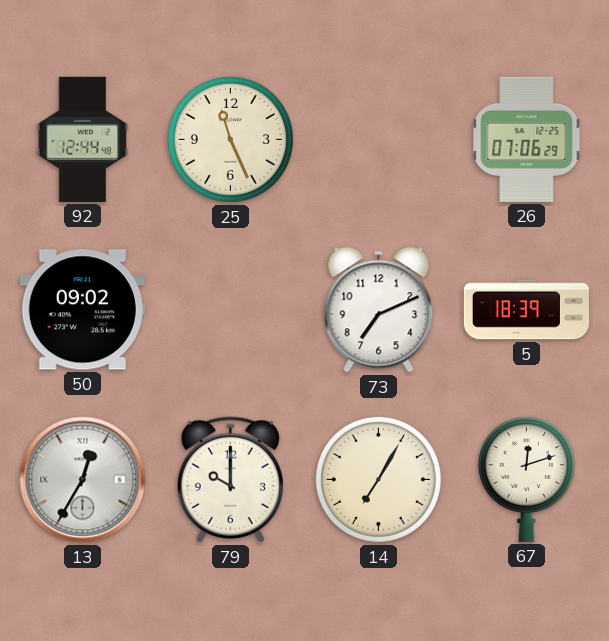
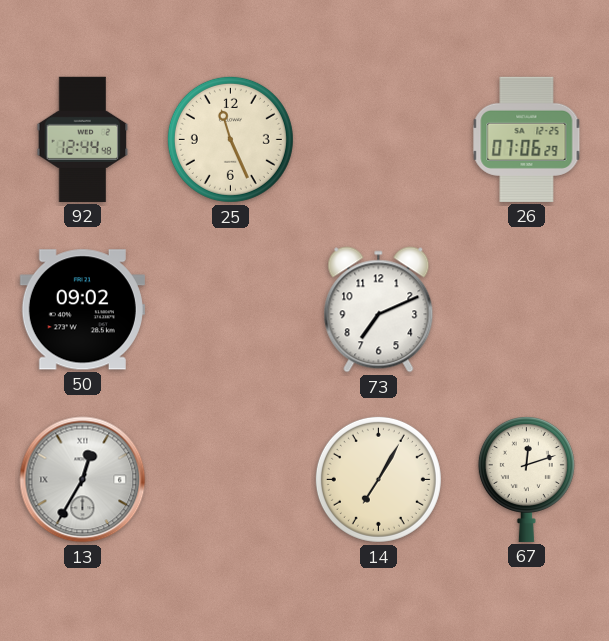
5: 18:39 -> none
79: 10:00 -> none
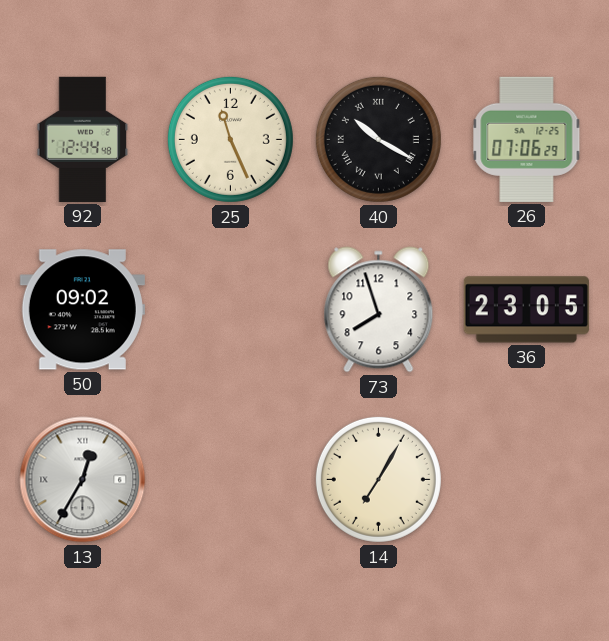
40: none -> 10:20
73: 7:11 -> 7:57
36: none -> 23:05
67: 12:12 -> none
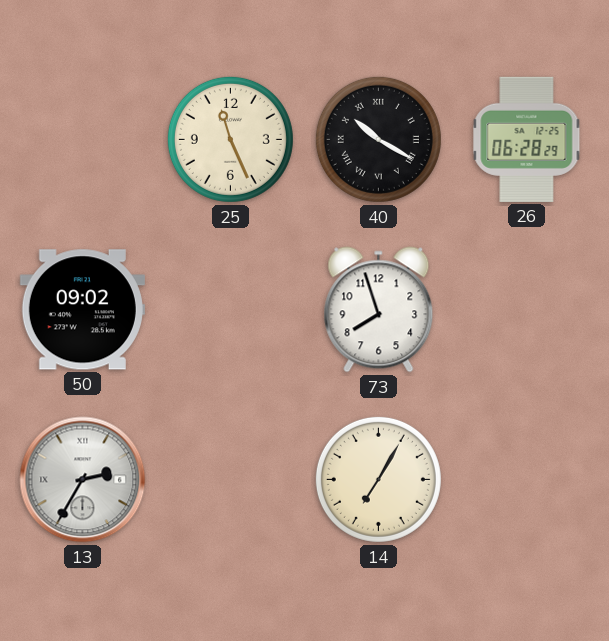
92: 12:44 -> none
26: 07:06 -> 06:28
36: 23:05 -> none
13: 12:35 -> 2:35
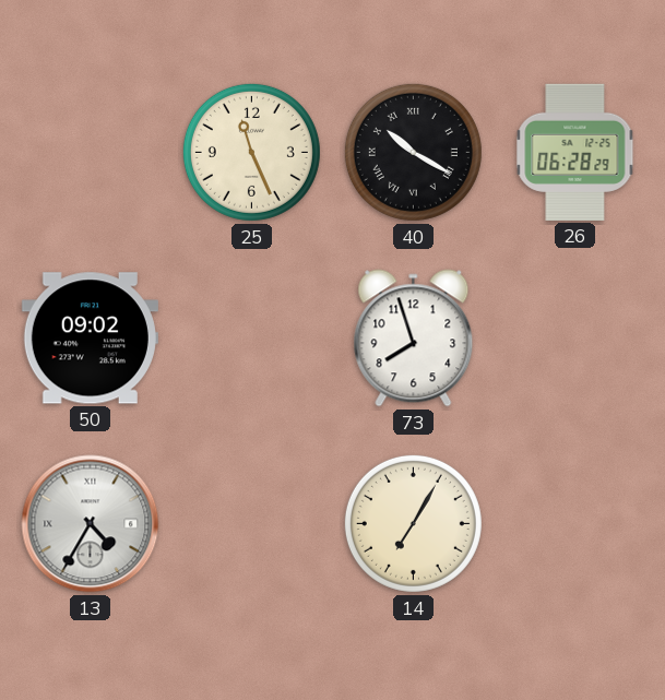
13: 2:35 -> 4:35
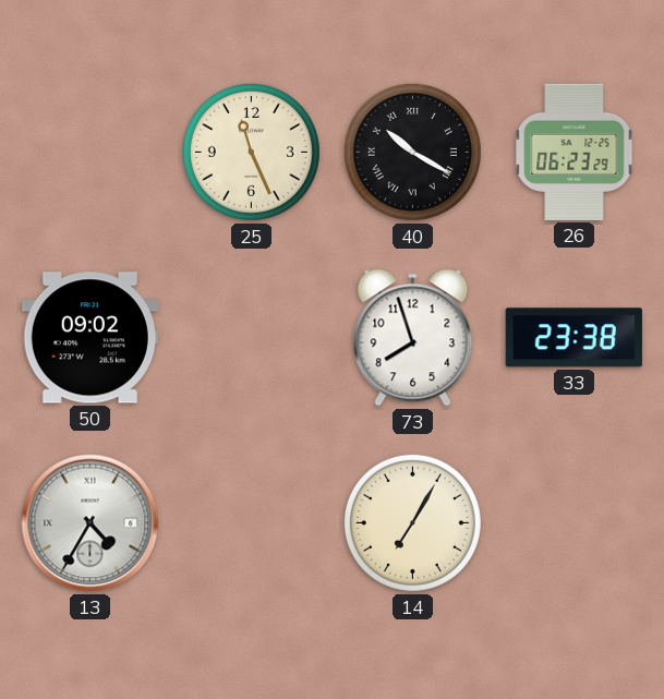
26: 06:28 -> 06:23
33: none -> 23:38
